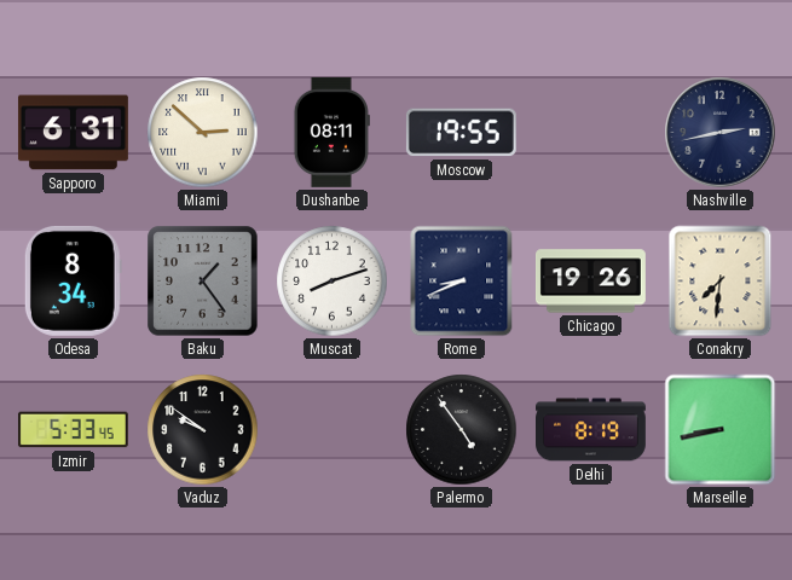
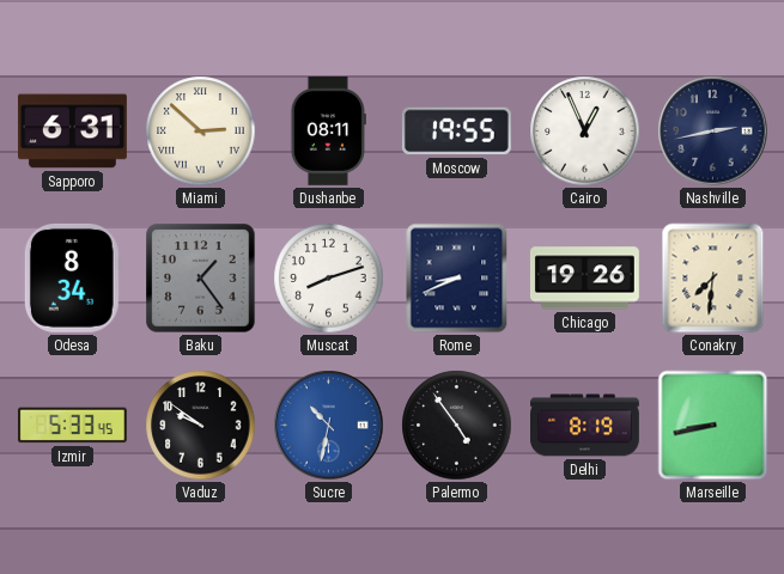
Cairo: none -> 12:56
Sucre: none -> 10:32
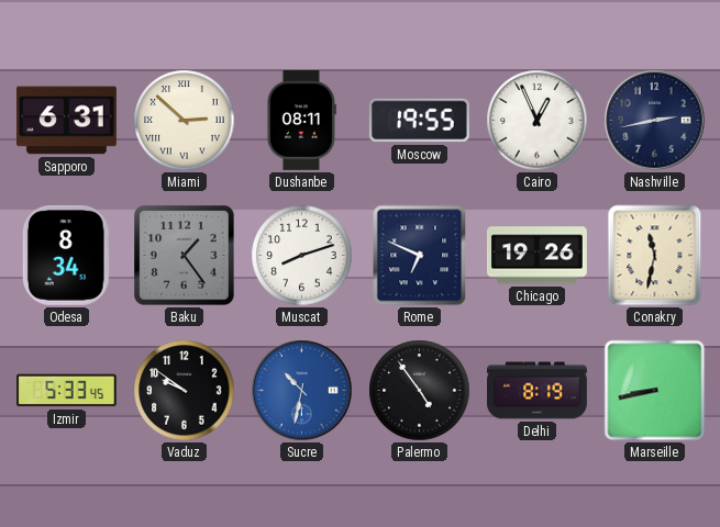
Rome: 8:41 -> 6:49
Conakry: 7:31 -> 11:32
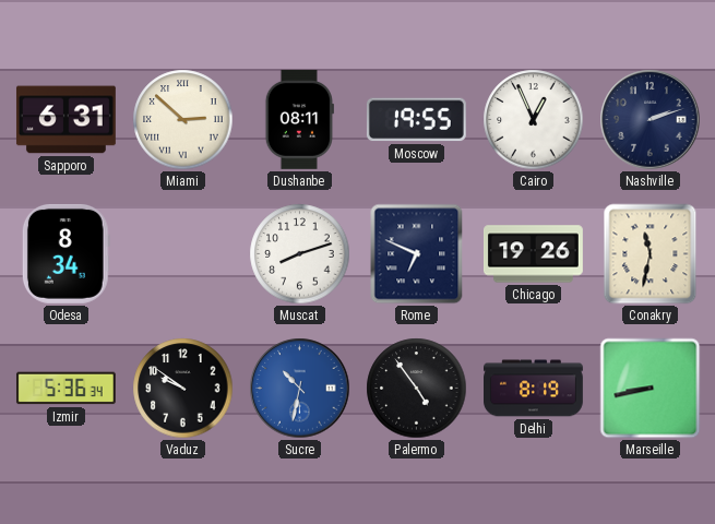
Nashville: 2:43 -> 2:12
Baku: 1:24 -> none
Izmir: 5:33 -> 5:36
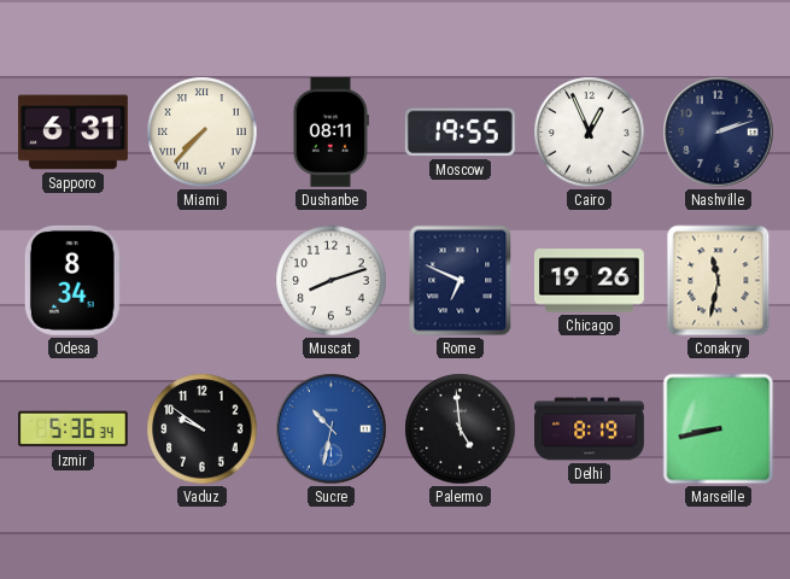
Miami: 2:52 -> 7:37
Palermo: 4:54 -> 4:59
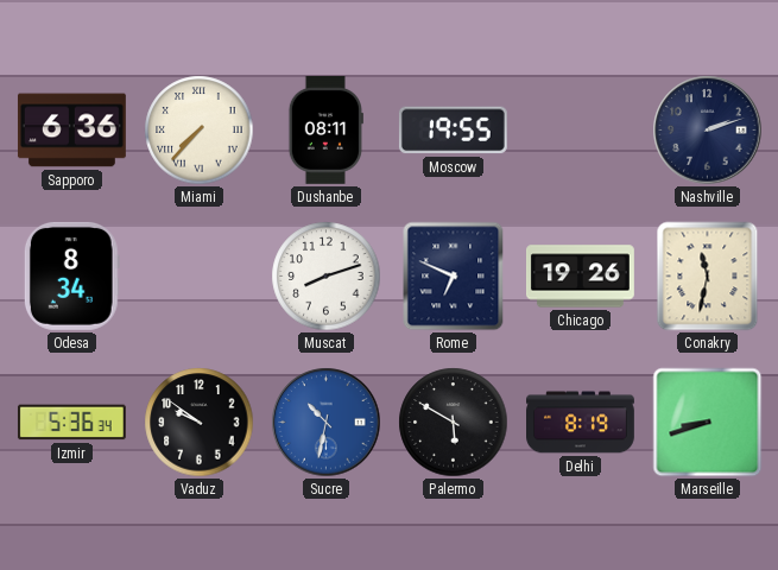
Sapporo: 6:31 -> 6:36
Cairo: 12:56 -> none
Palermo: 4:59 -> 5:50
Marseille: 8:43 -> 8:42
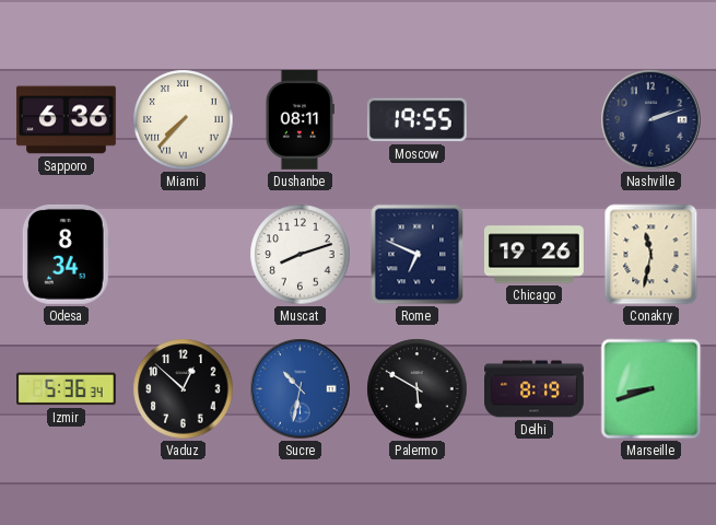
Vaduz: 9:51 -> 12:52
